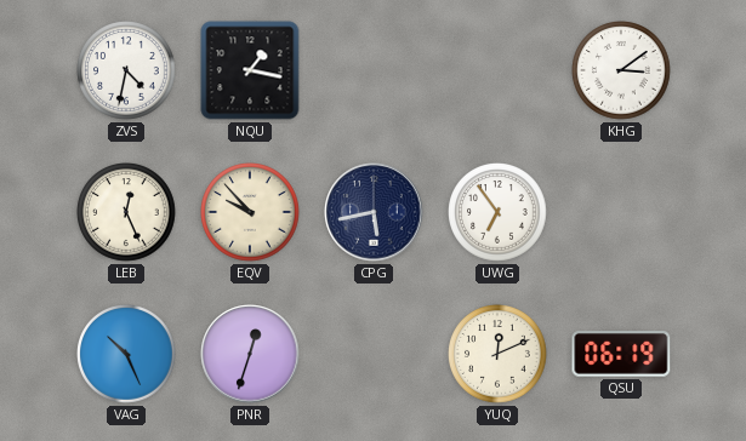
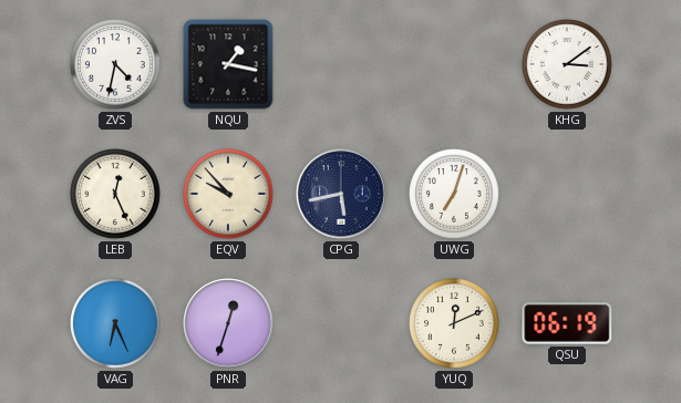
UWG: 6:54 -> 7:03
VAG: 10:26 -> 6:26
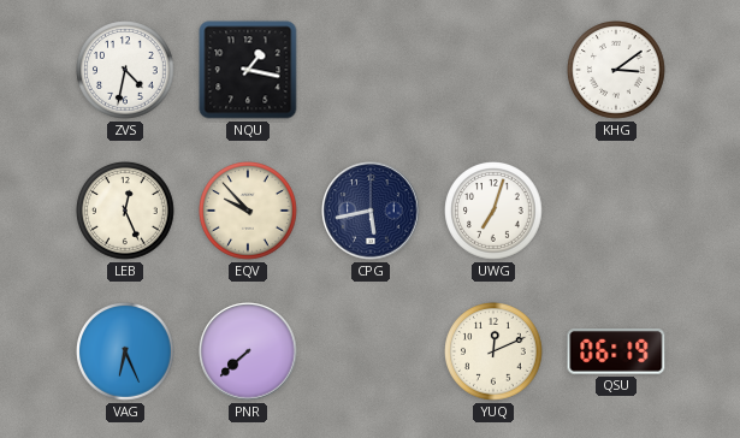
PNR: 12:33 -> 7:38
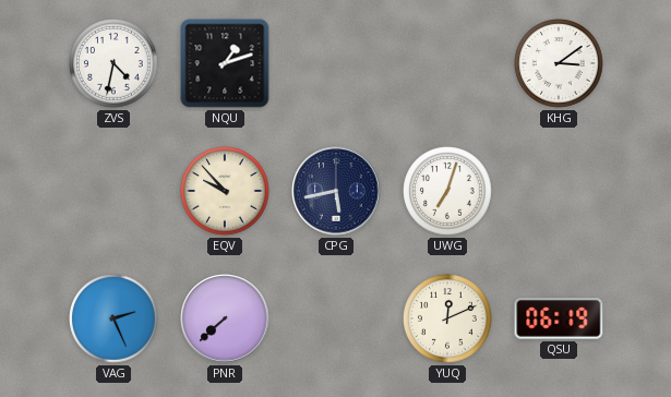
NQU: 1:17 -> 1:12
LEB: 12:26 -> none
VAG: 6:26 -> 2:26
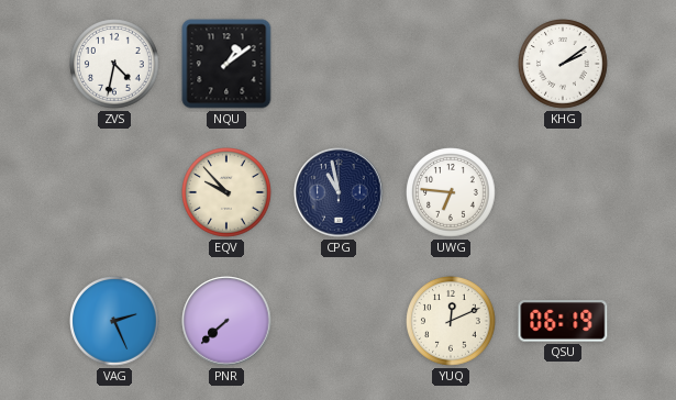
NQU: 1:12 -> 1:09
KHG: 3:09 -> 2:09
CPG: 5:43 -> 10:58
UWG: 7:03 -> 6:46
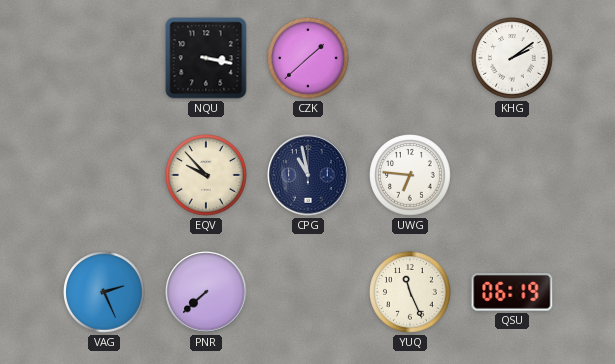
ZVS: 4:32 -> none
NQU: 1:09 -> 3:17
CZK: none -> 1:38
YUQ: 12:11 -> 11:26
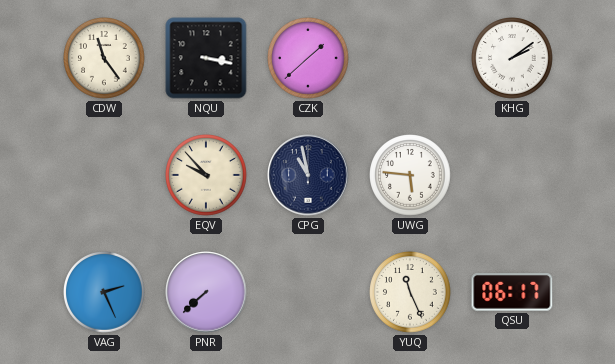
CDW: none -> 11:24
UWG: 6:46 -> 5:46
QSU: 06:19 -> 06:17
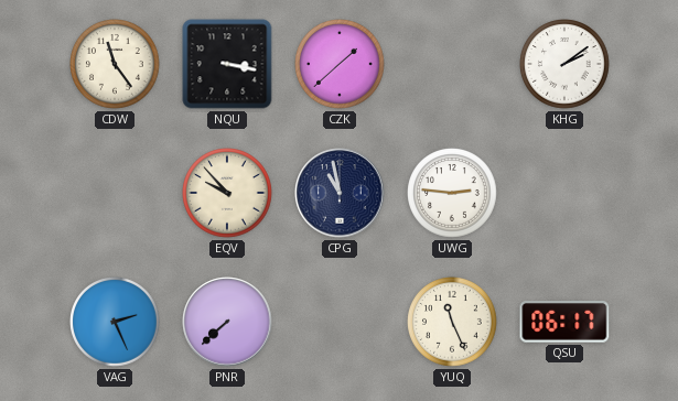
UWG: 5:46 -> 2:46
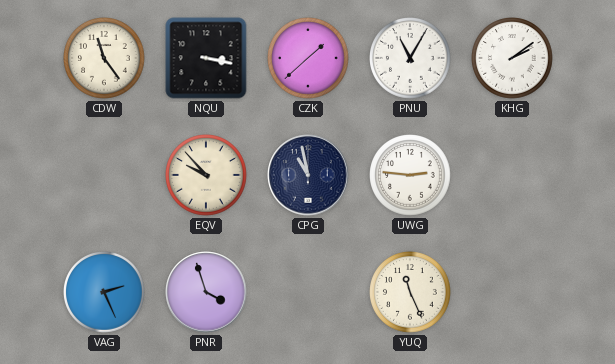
PNU: none -> 11:05
PNR: 7:38 -> 3:57
QSU: 06:17 -> none
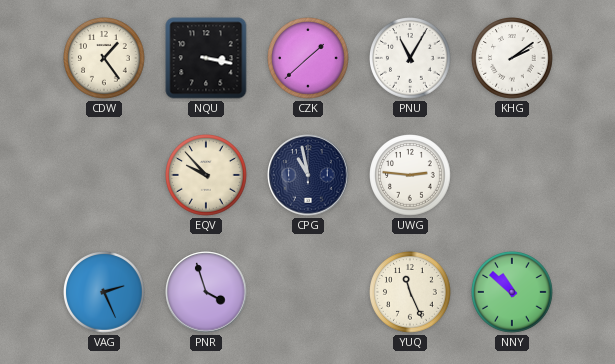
CDW: 11:24 -> 1:24
NNY: none -> 10:52
